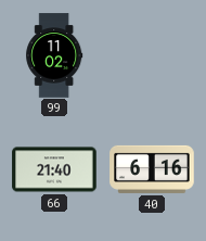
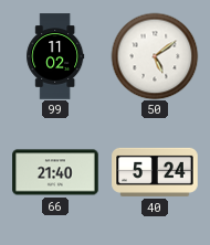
50: none -> 5:09
40: 6:16 -> 5:24
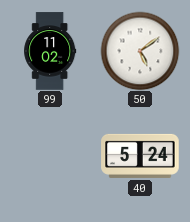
66: 21:40 -> none
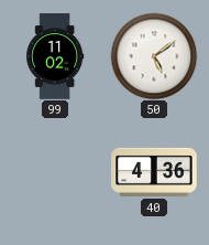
40: 5:24 -> 4:36
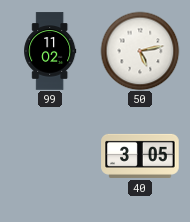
50: 5:09 -> 5:13
40: 4:36 -> 3:05
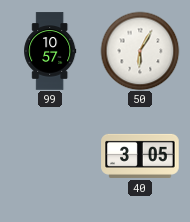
99: 11:02 -> 10:57
50: 5:13 -> 6:05
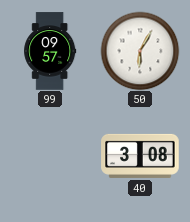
99: 10:57 -> 09:57
40: 3:05 -> 3:08
